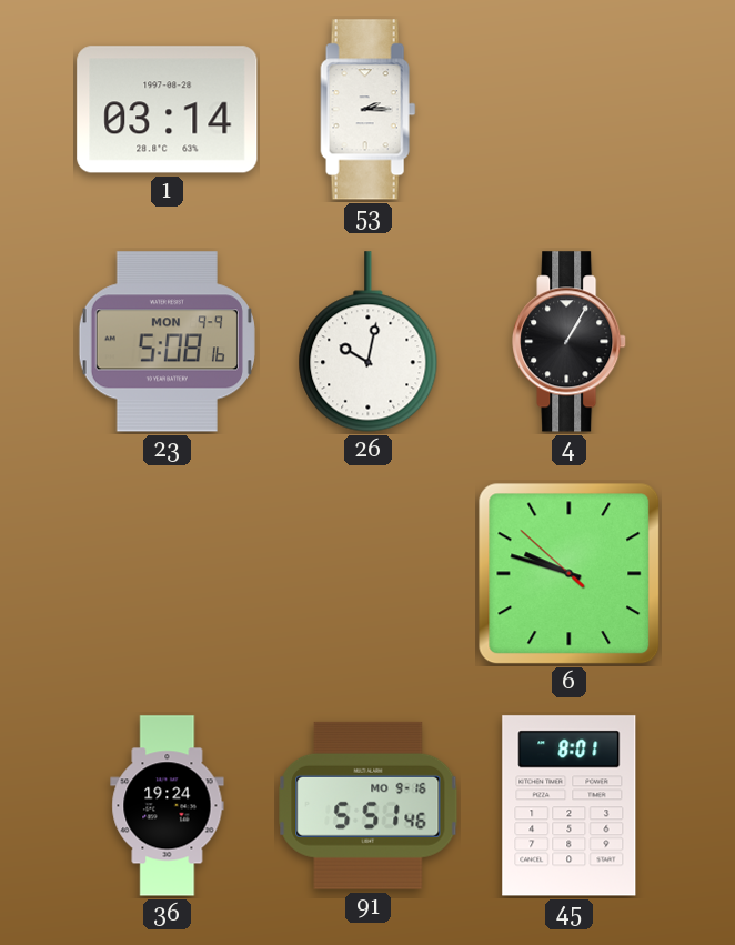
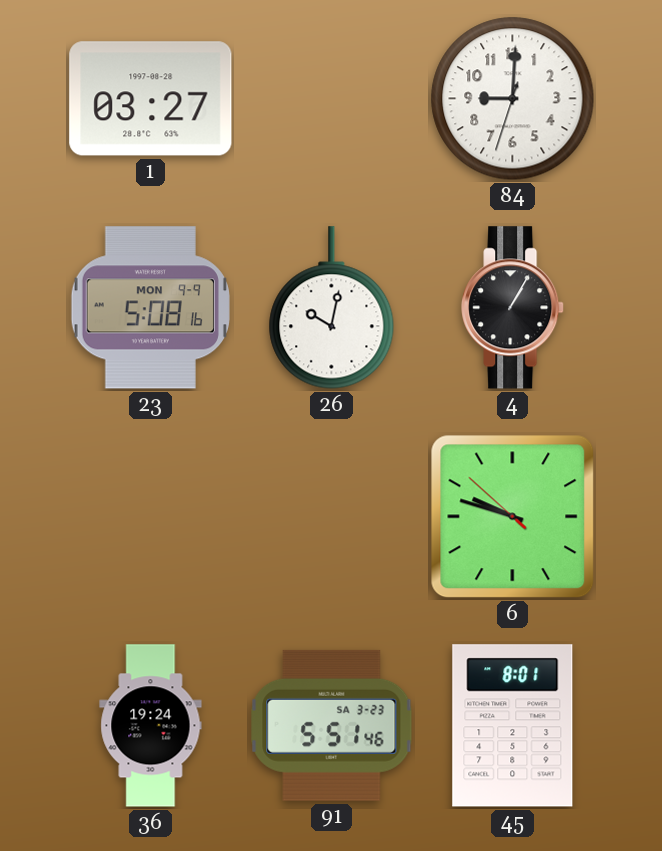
1: 03:14 -> 03:27
53: 2:15 -> none
84: none -> 9:00
91 date: MO 9-16 -> SA 3-23
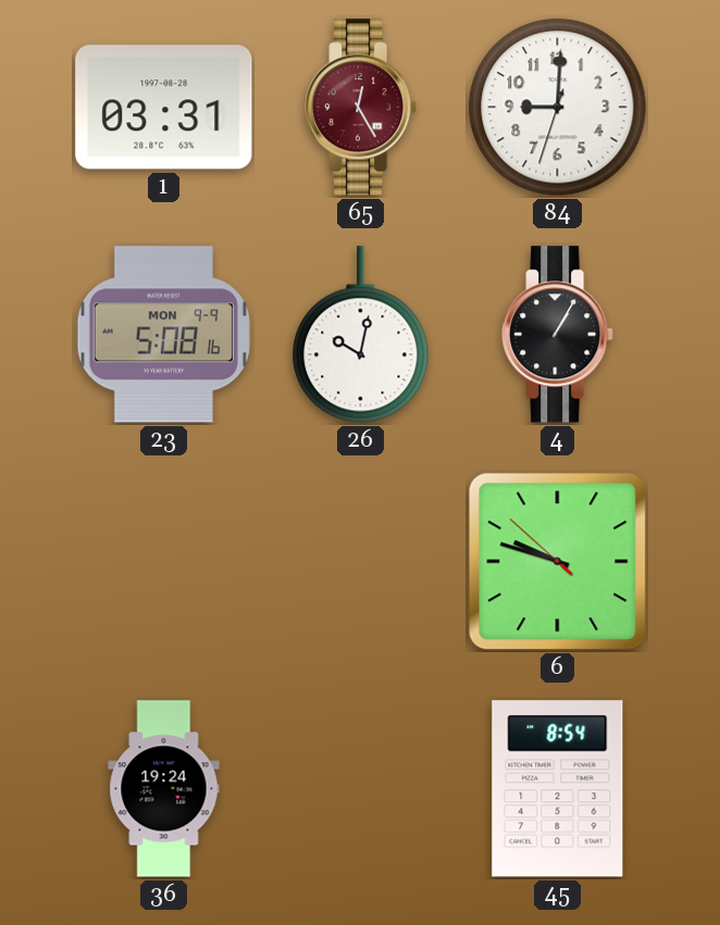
1: 03:27 -> 03:31
65: none -> 12:25
91: 5:51 -> none
45: 8:01 -> 8:54
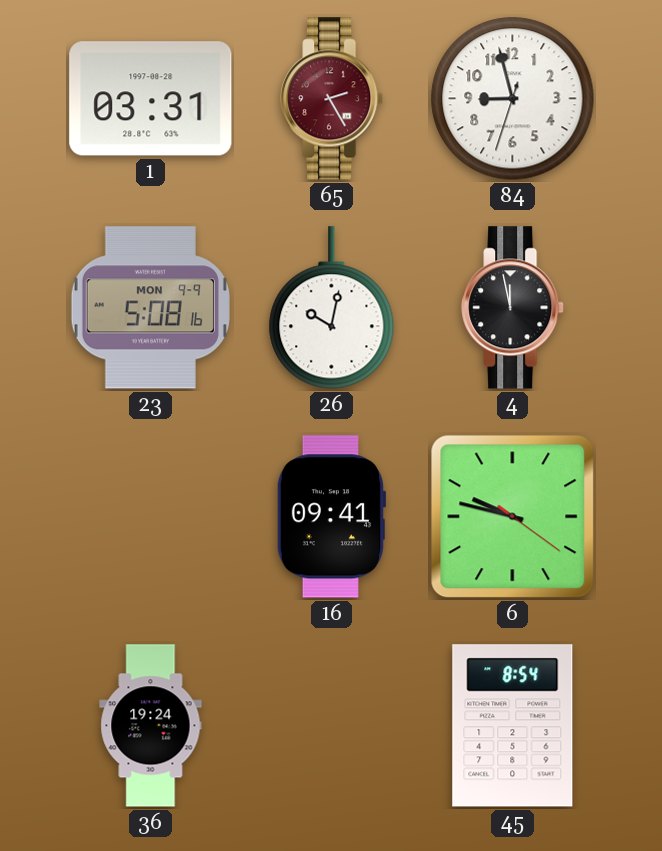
65: 12:25 -> 2:25
84: 9:00 -> 8:57
4: 1:05 -> 11:58
16: none -> 09:41
6: 9:47:52 -> 9:47:21
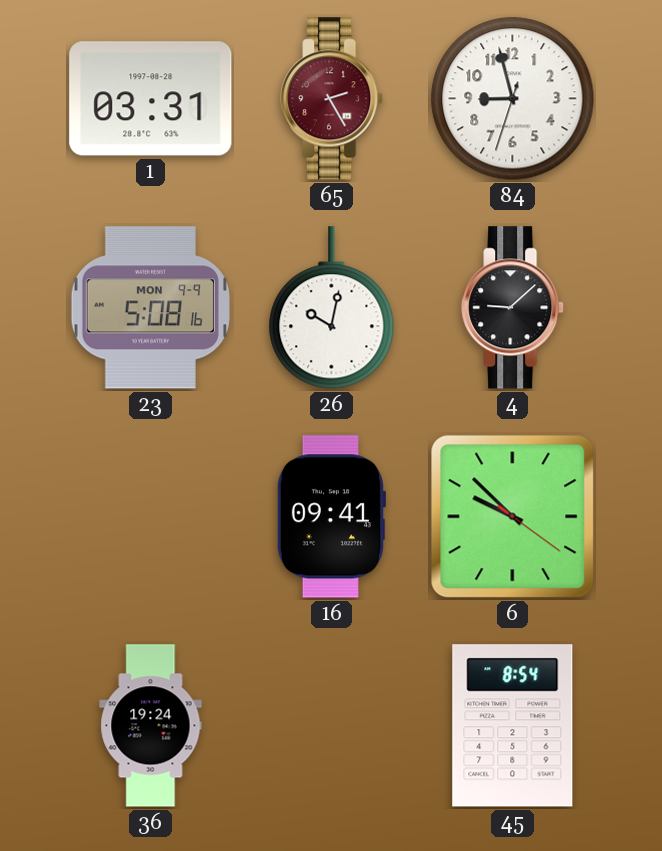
4: 11:58 -> 9:08
6: 9:47 -> 9:52
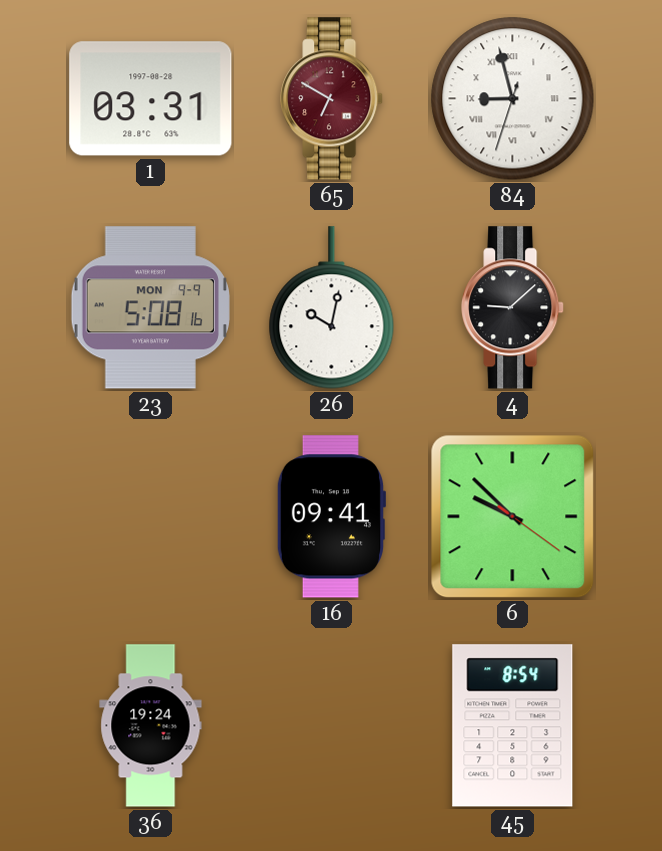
65: 2:25 -> 6:50
84 numerals: Arabic -> Roman
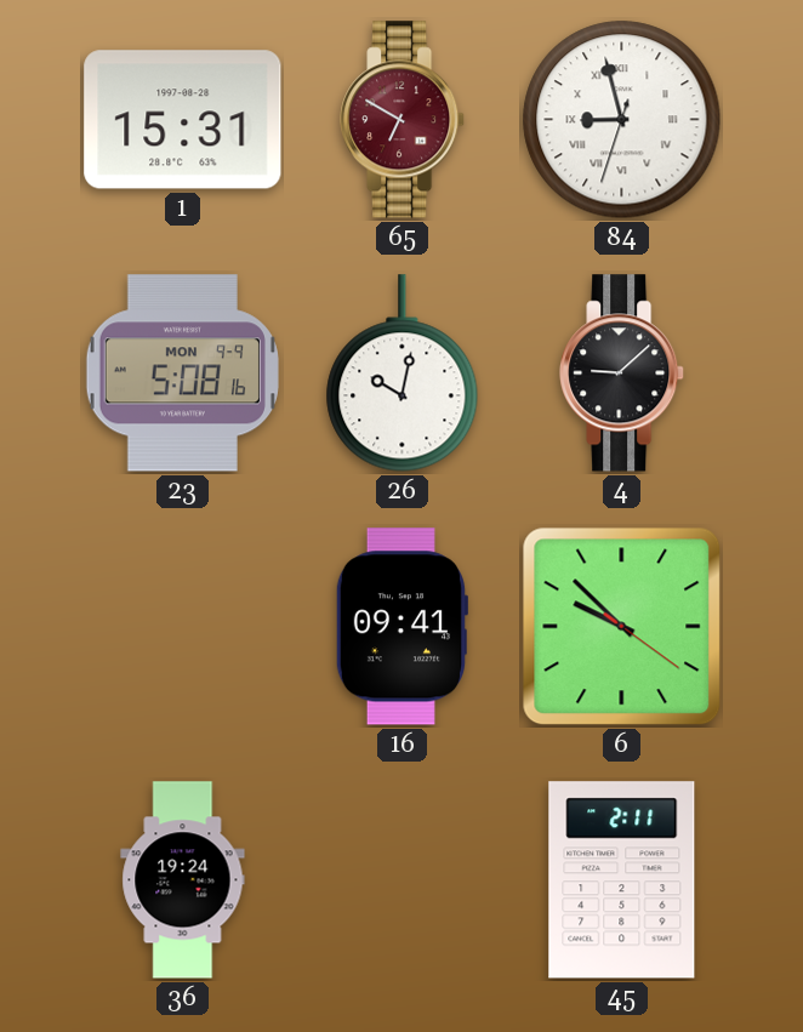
1: 03:31 -> 15:31
45: 8:54 -> 2:11
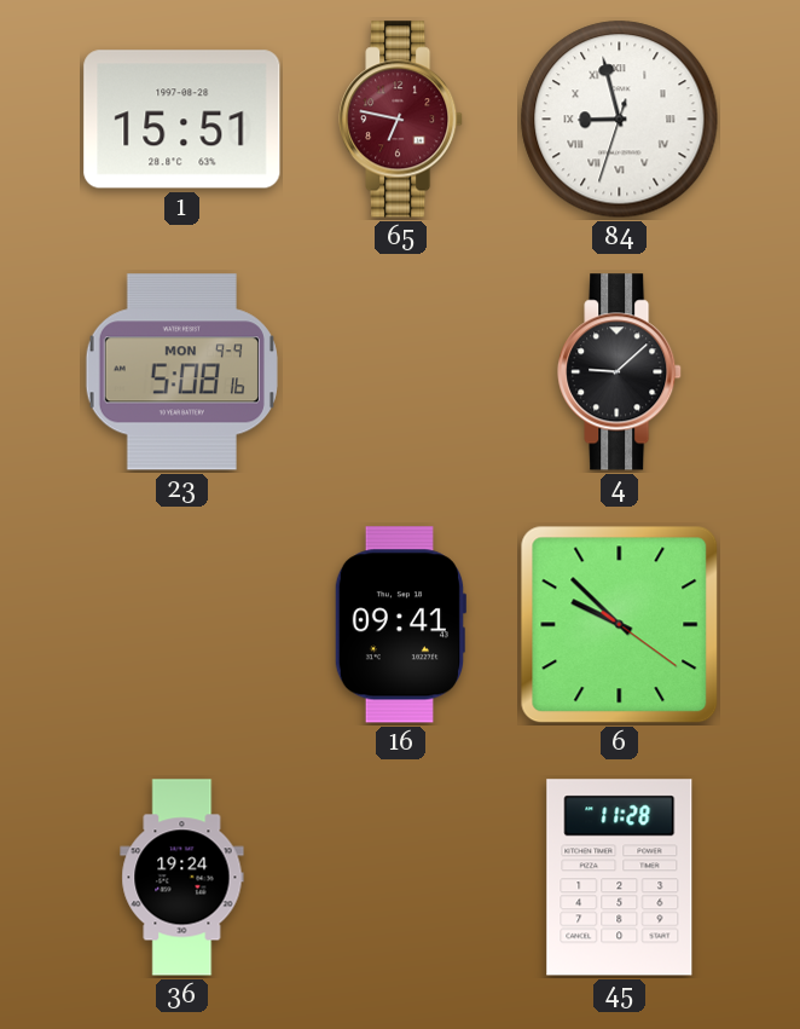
1: 15:31 -> 15:51
65: 6:50 -> 6:47
26: 10:02 -> none
45: 2:11 -> 11:28
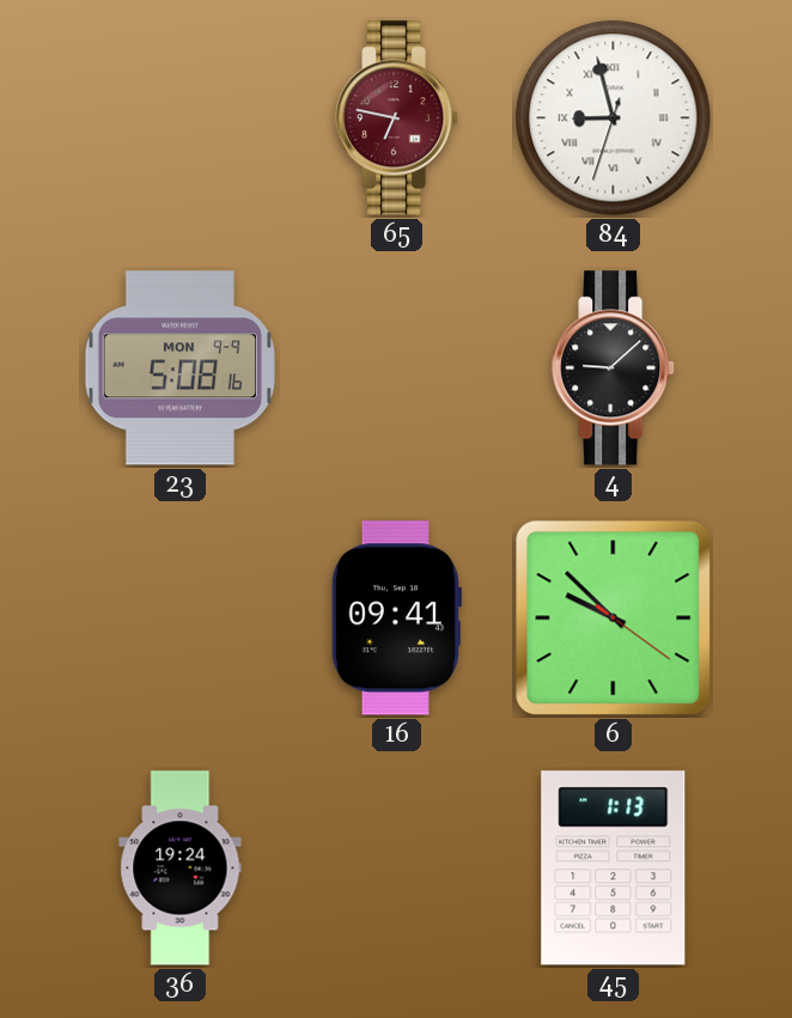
1: 15:51 -> none
45: 11:28 -> 1:13
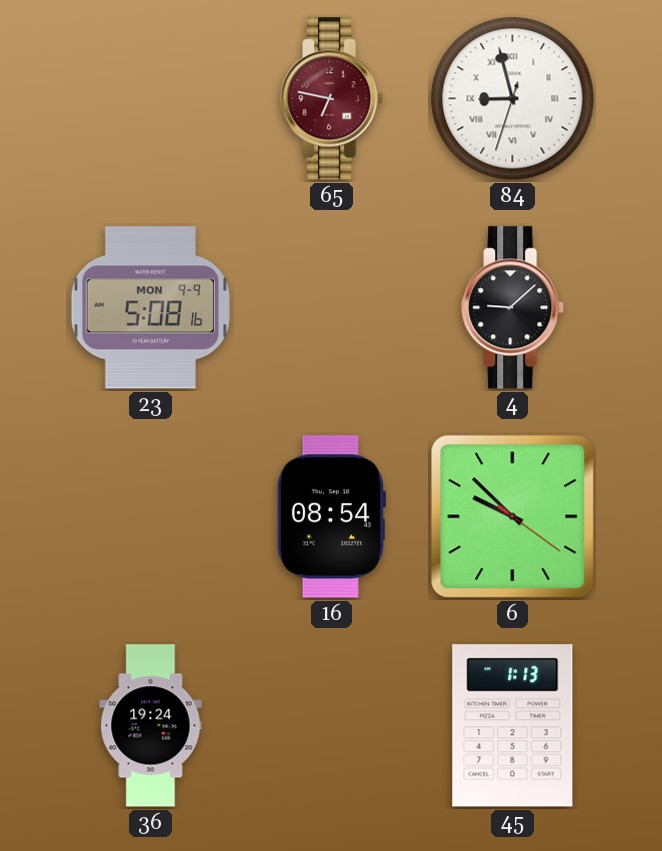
16: 09:41 -> 08:54
